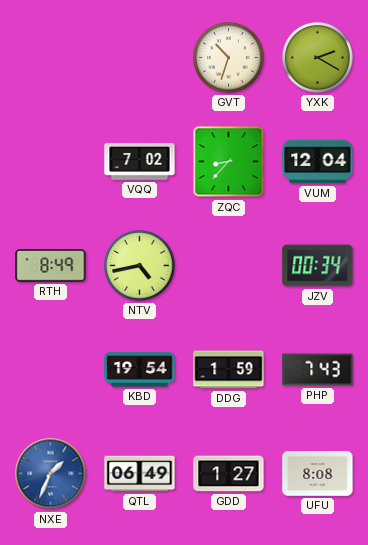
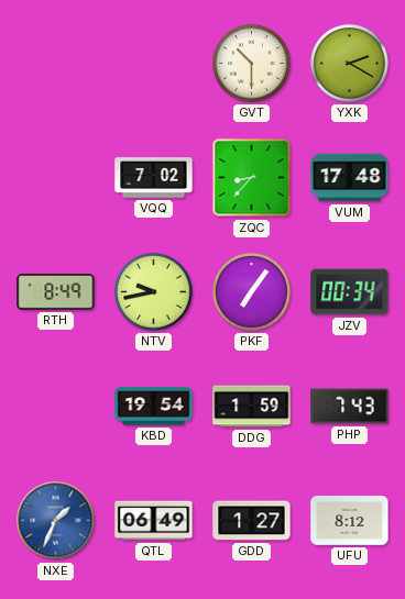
GVT: 10:33 -> 10:30
VUM: 12:04 -> 17:48
NTV: 4:43 -> 9:43
PKF: none -> 7:06
UFU: 8:08 -> 8:12
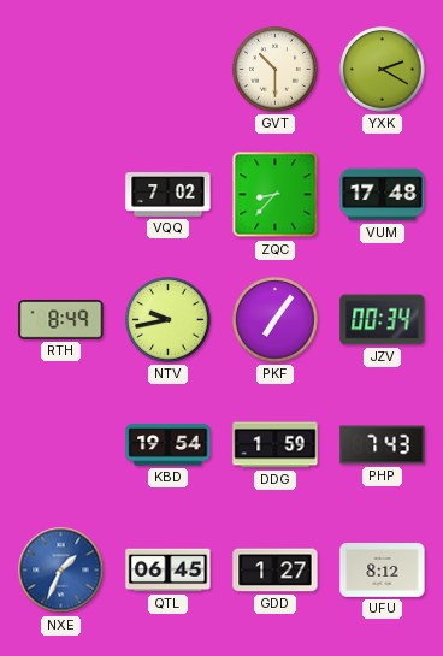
QTL: 06:49 -> 06:45
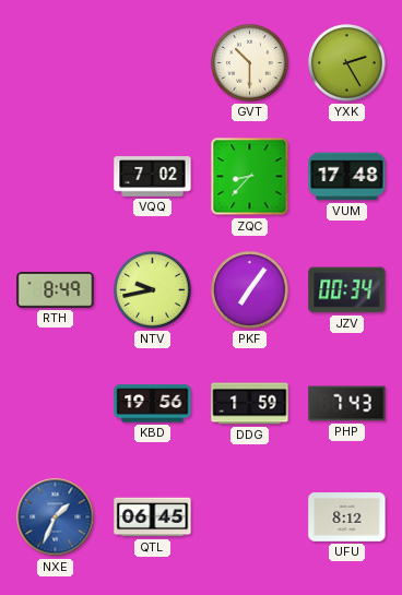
YXK: 2:20 -> 2:25
KBD: 19:54 -> 19:56
GDD: 1:27 -> none
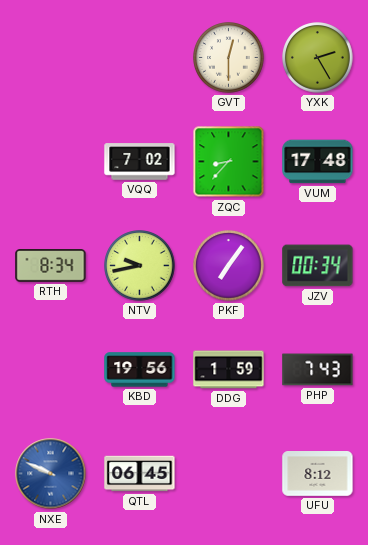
GVT: 10:30 -> 12:30
RTH: 8:49 -> 8:34
NXE: 1:34 -> 9:49
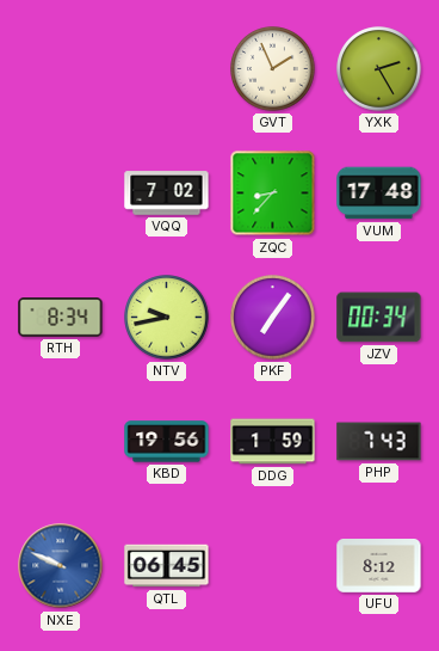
GVT: 12:30 -> 1:56
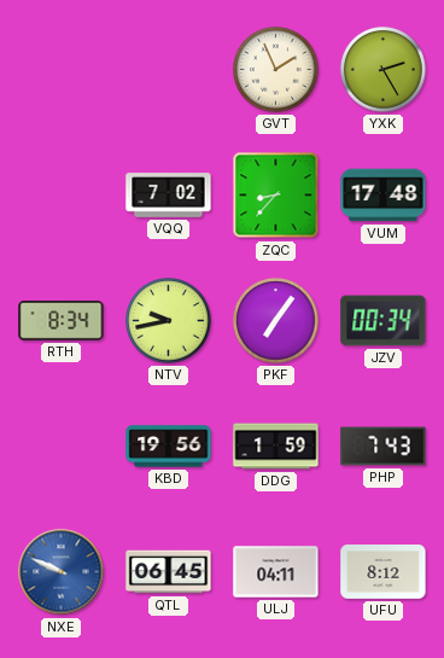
ULJ: none -> 04:11
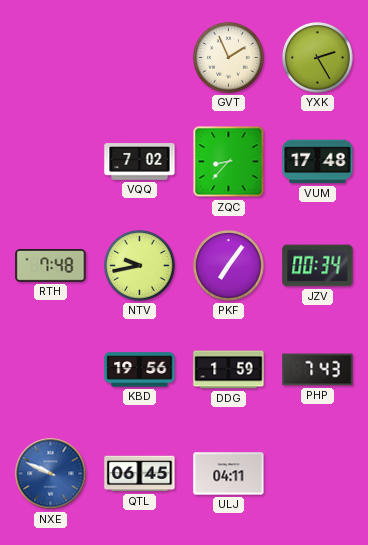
RTH: 8:34 -> 7:48
UFU: 8:12 -> none
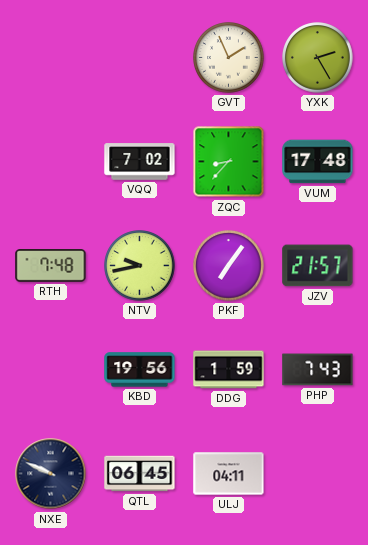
JZV: 00:34 -> 21:57
NXE dial: blue -> navy
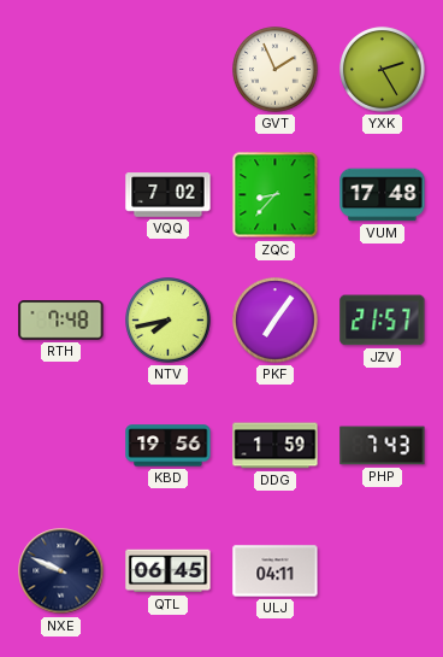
NTV: 9:43 -> 7:43
